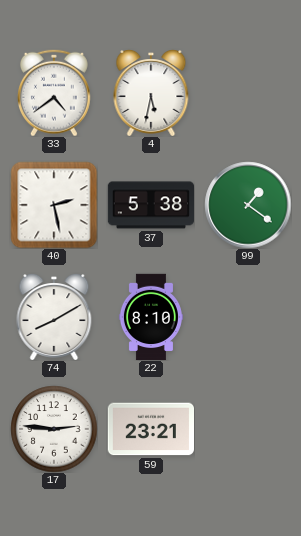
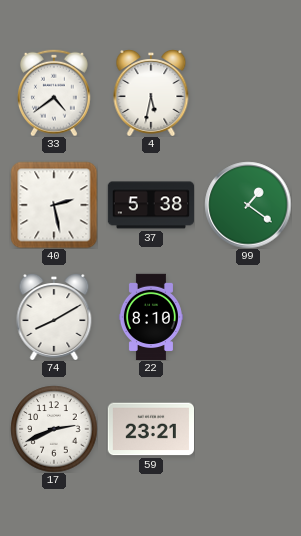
17: 2:46 -> 2:41
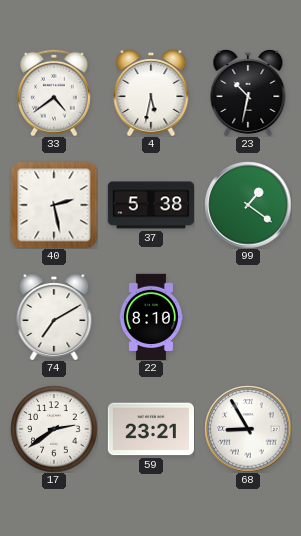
23: none -> 10:32
74: 8:10 -> 7:10
17: 2:41 -> 2:39
68: none -> 8:55
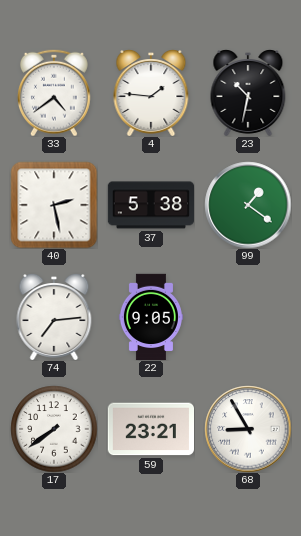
4: 5:32 -> 1:46
74: 7:10 -> 7:14
22: 8:10 -> 9:05
17: 2:39 -> 7:39
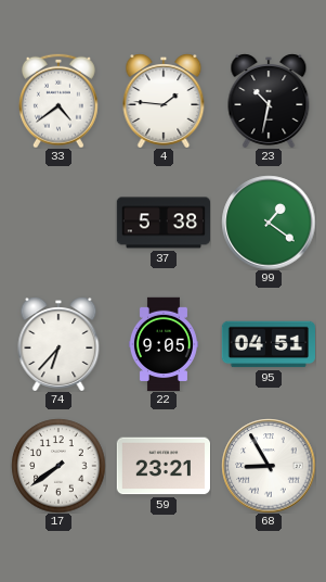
40: 2:28 -> none
74: 7:14 -> 6:37
95: none -> 04:51
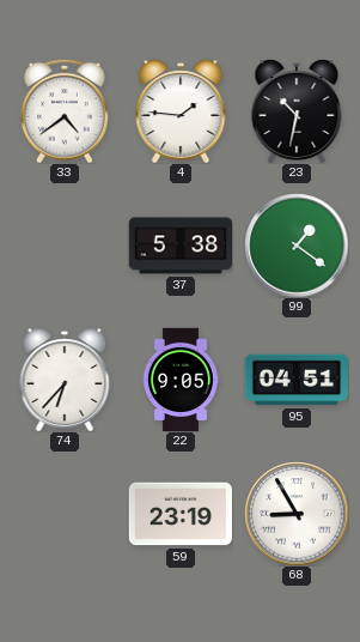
17: 7:39 -> none
59: 23:21 -> 23:19
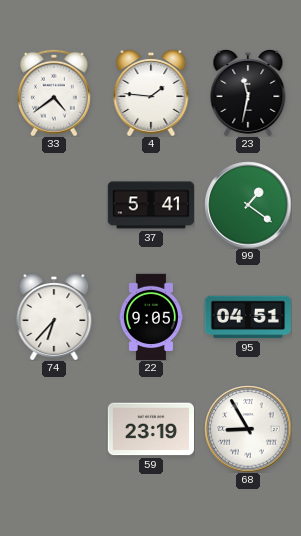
23: 10:32 -> 11:32
37: 5:38 -> 5:41
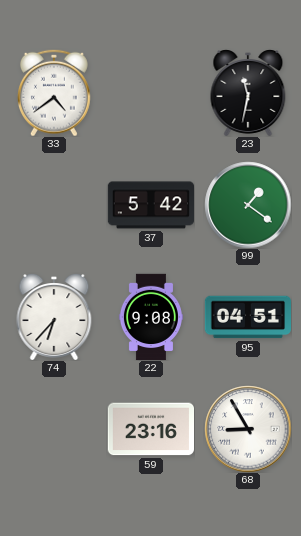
4: 1:46 -> none
37: 5:41 -> 5:42
22: 9:05 -> 9:08
59: 23:19 -> 23:16
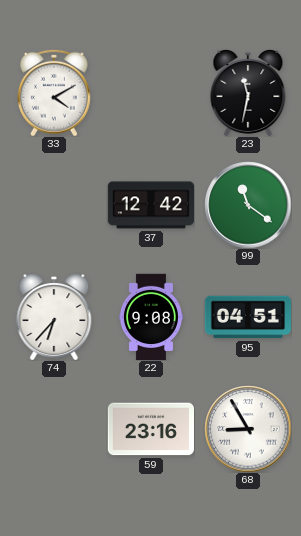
33: 4:39 -> 4:10
37: 5:42 -> 12:42
99: 1:21 -> 11:21
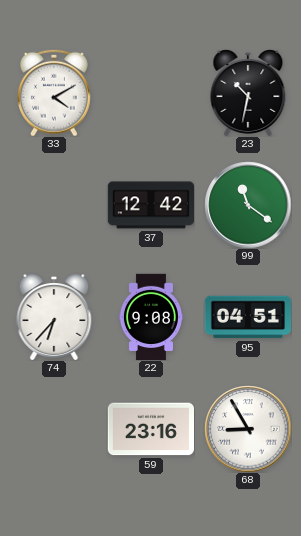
23: 11:32 -> 10:32
